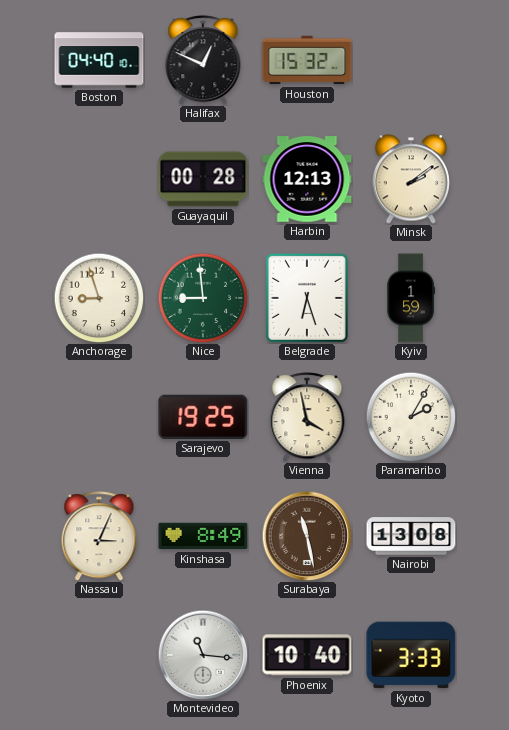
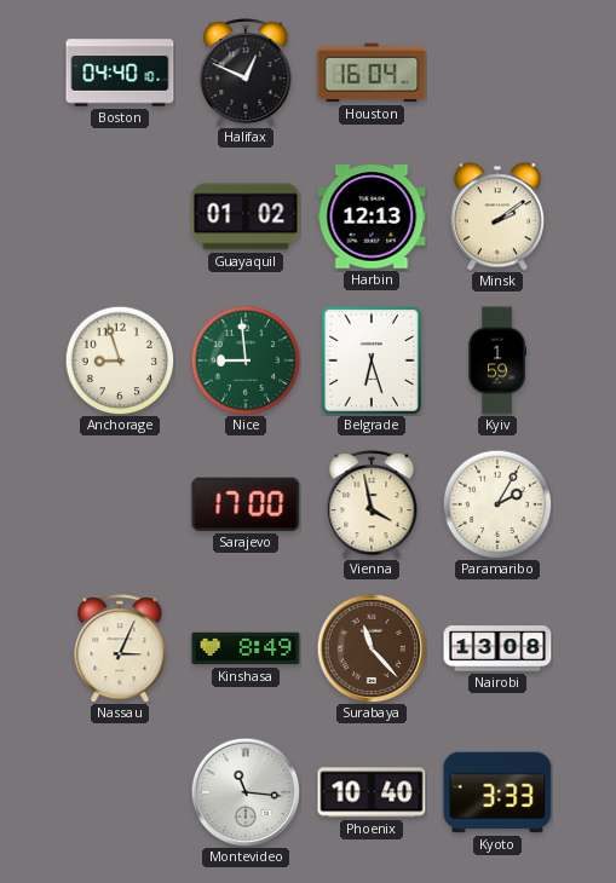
Houston: 15:32 -> 16:04
Guayaquil: 00:28 -> 01:02
Sarajevo: 19:25 -> 17:00
Surabaya: 11:28 -> 11:23
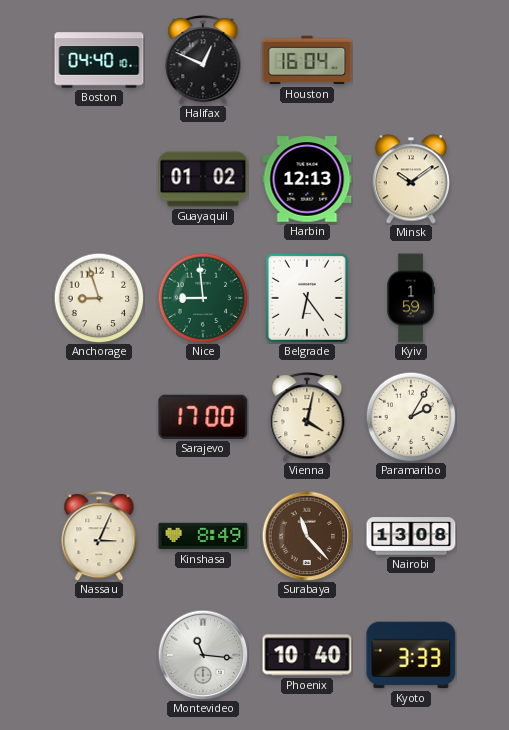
Minsk: 2:09 -> 10:09
Belgrade: 6:27 -> 6:24
Vienna: 3:58 -> 4:02
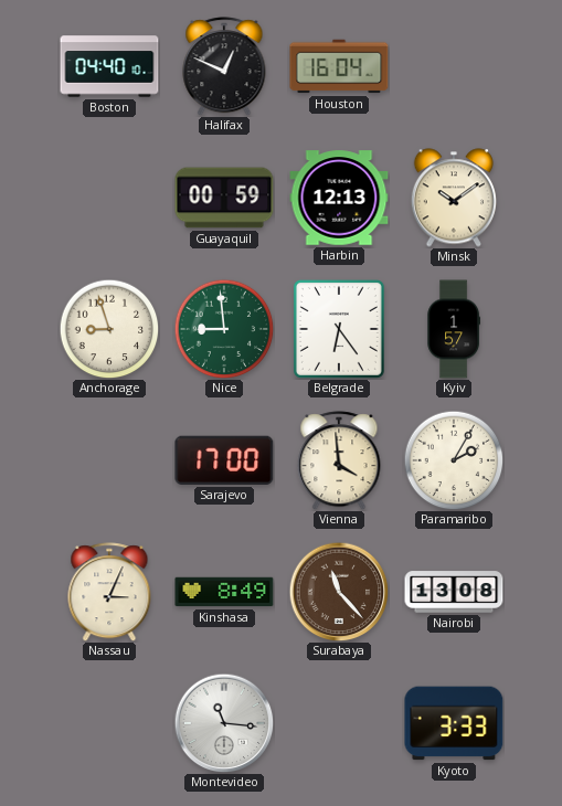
Guayaquil: 01:02 -> 00:59
Kyiv: 1:59 -> 1:57
Vienna: 4:02 -> 3:59
Phoenix: 10:40 -> none
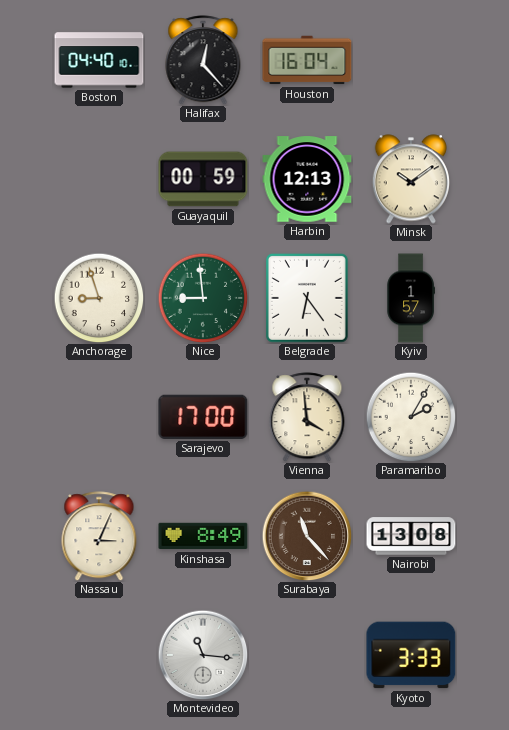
Halifax: 12:49 -> 12:23
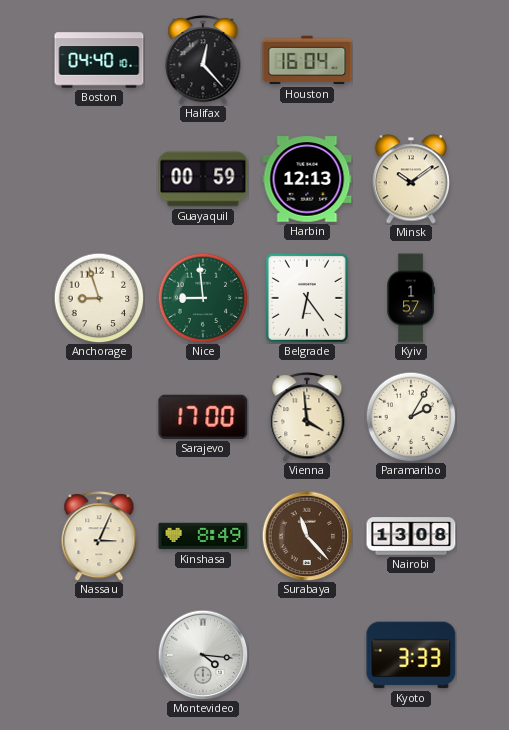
Montevideo: 11:16 -> 4:16
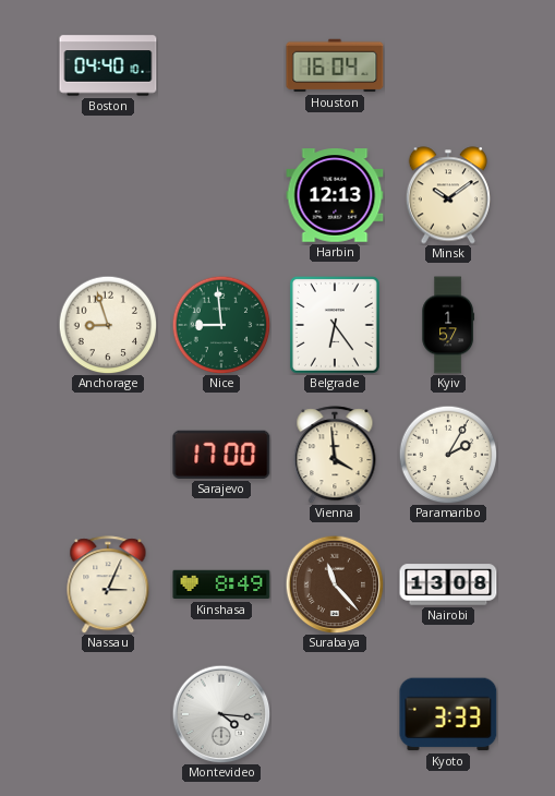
Halifax: 12:23 -> none
Guayaquil: 00:59 -> none
